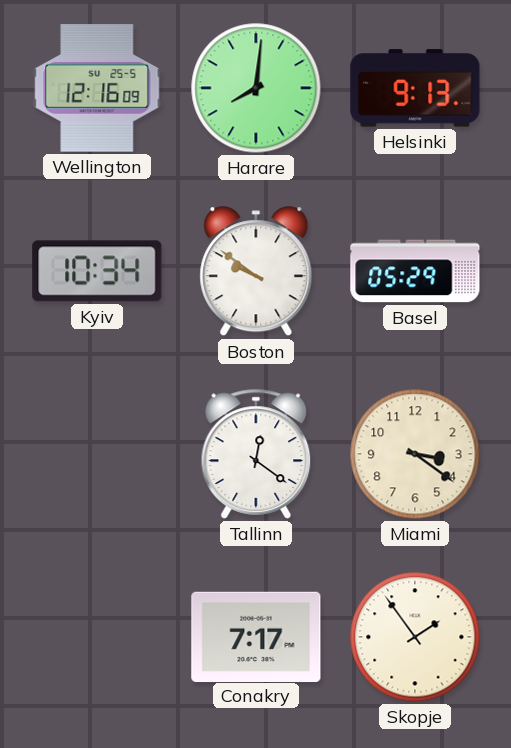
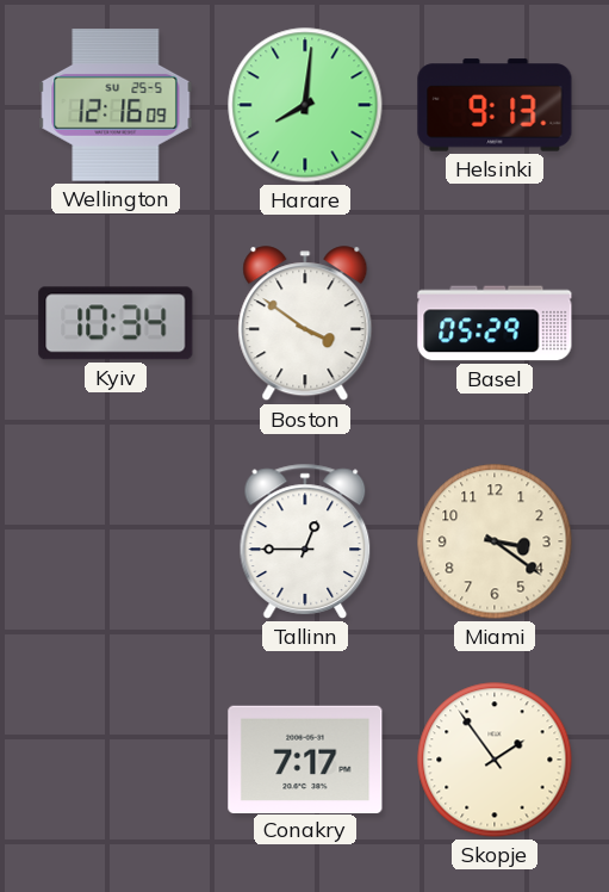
Boston: 9:51 -> 3:51
Tallinn: 12:21 -> 12:45
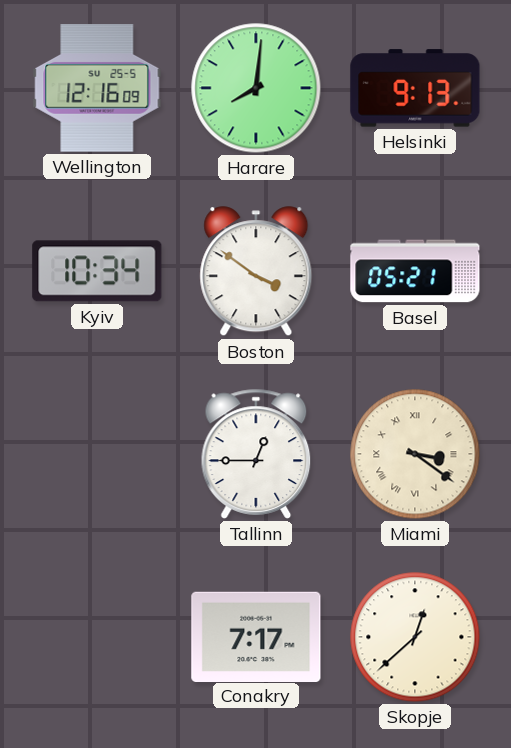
Basel: 05:29 -> 05:21
Miami numerals: Arabic -> Roman
Skopje: 1:54 -> 12:38
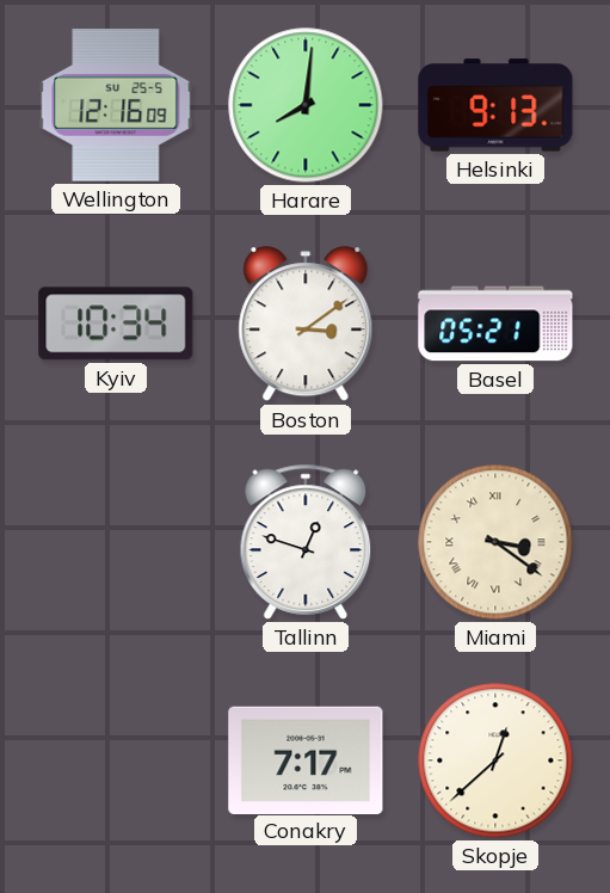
Boston: 3:51 -> 3:09
Tallinn: 12:45 -> 12:48
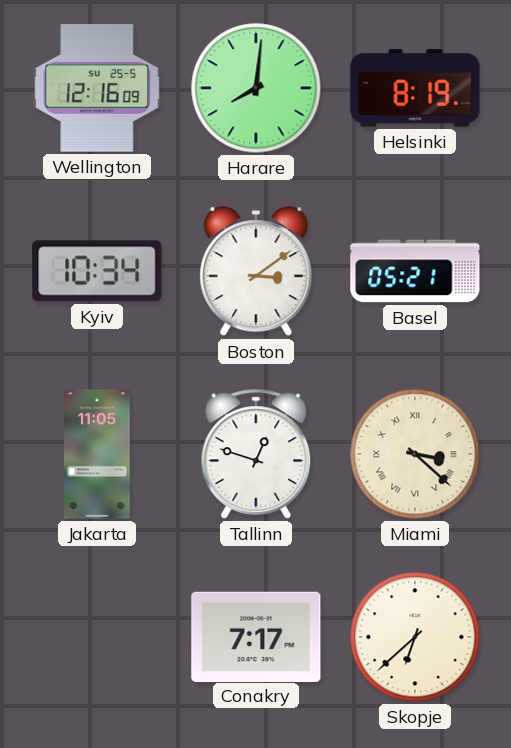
Helsinki: 9:13 -> 8:19
Jakarta: none -> 11:05
Miami: 3:21 -> 3:22
Skopje: 12:38 -> 6:38
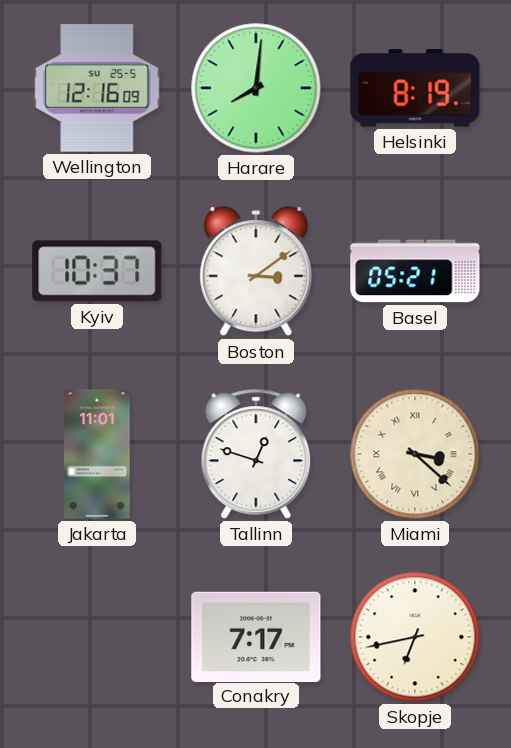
Kyiv: 10:34 -> 10:37
Jakarta: 11:05 -> 11:01
Skopje: 6:38 -> 6:43
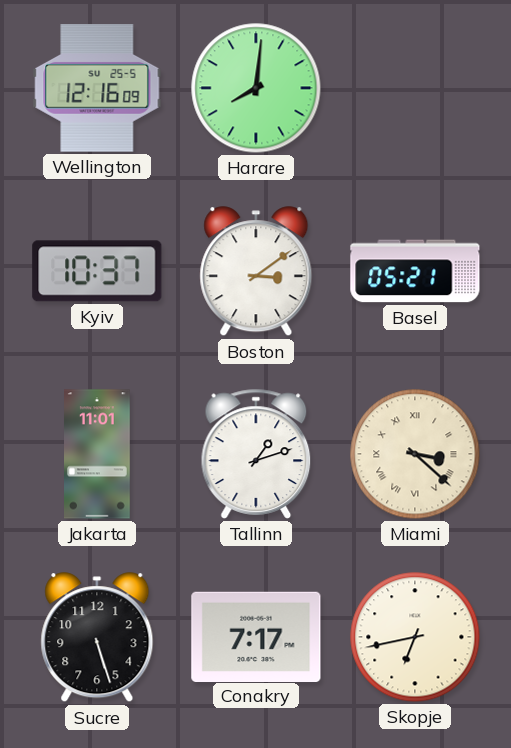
Helsinki: 8:19 -> none
Tallinn: 12:48 -> 1:12
Sucre: none -> 5:27
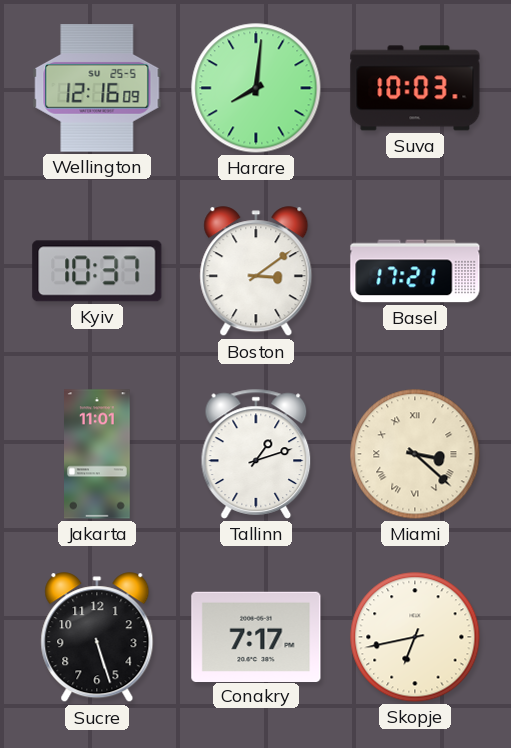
Suva: none -> 10:03
Basel: 05:21 -> 17:21
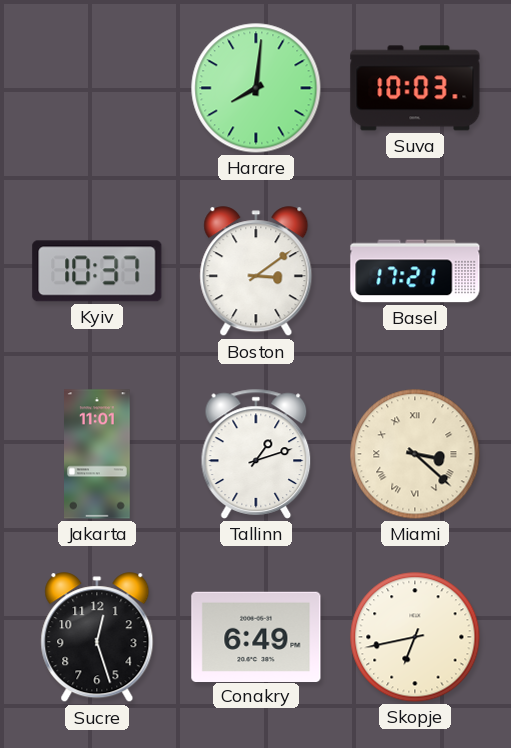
Wellington: 12:16 -> none
Sucre: 5:27 -> 12:27
Conakry: 7:17 -> 6:49
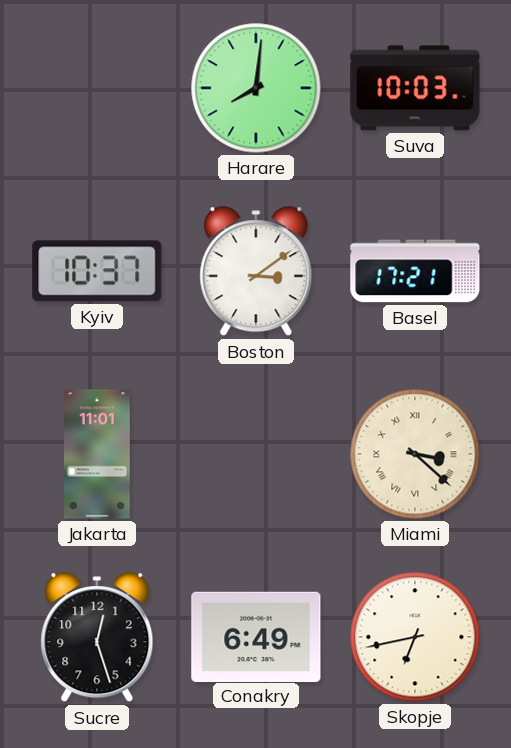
Tallinn: 1:12 -> none
